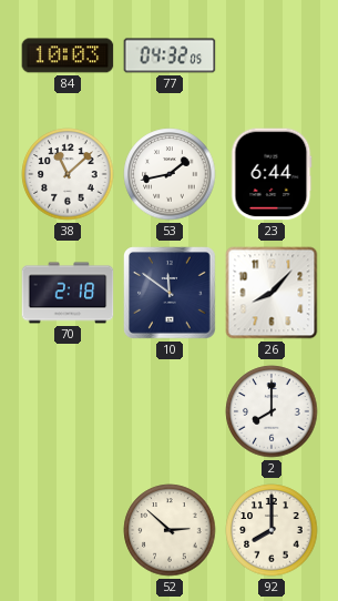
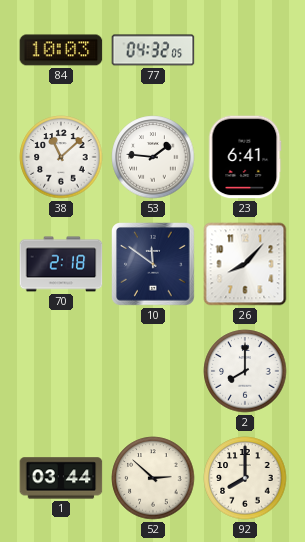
53: 1:43 -> 1:46
23: 6:44 -> 6:41
1: none -> 03:44
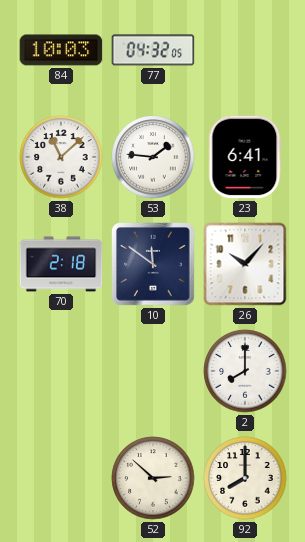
26: 8:07 -> 10:07
1: 03:44 -> none
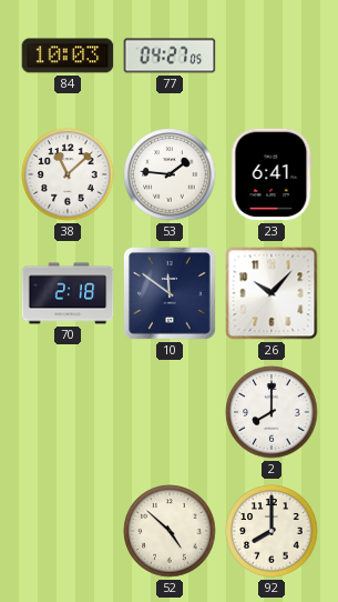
77: 04:32 -> 04:27
52: 2:52 -> 4:52
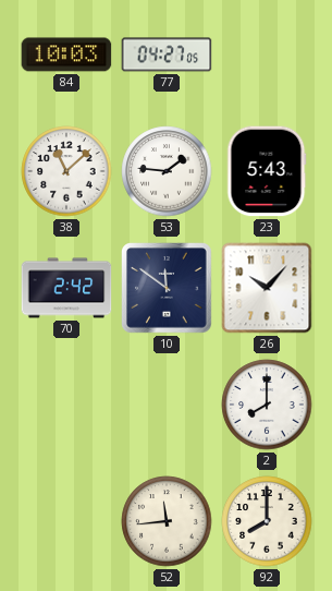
23: 6:41 -> 5:43
70: 2:18 -> 2:42
52: 4:52 -> 11:44
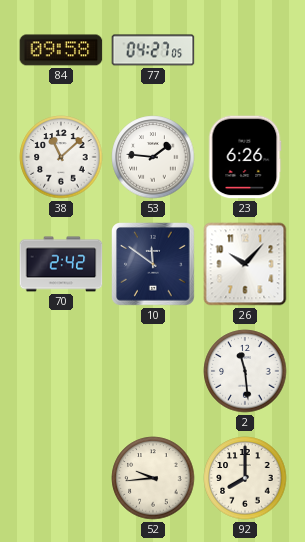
84: 10:03 -> 09:58
23: 5:43 -> 6:26
2: 8:00 -> 11:29
52: 11:44 -> 9:44
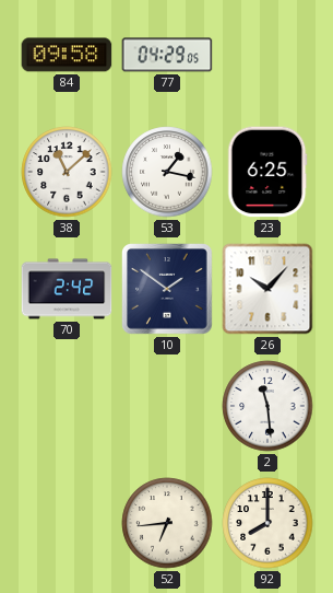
77: 04:27 -> 04:29
53: 1:46 -> 1:17
23: 6:26 -> 6:25
10: 11:51 -> 1:51
52: 9:44 -> 6:44
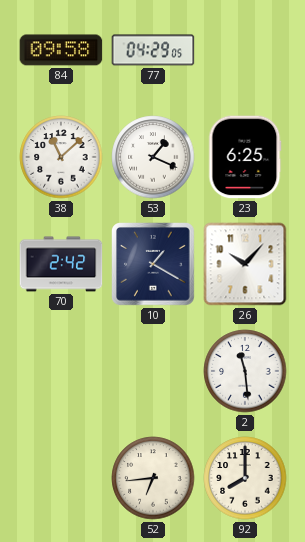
53: 1:17 -> 1:19
10: 1:51 -> 1:20
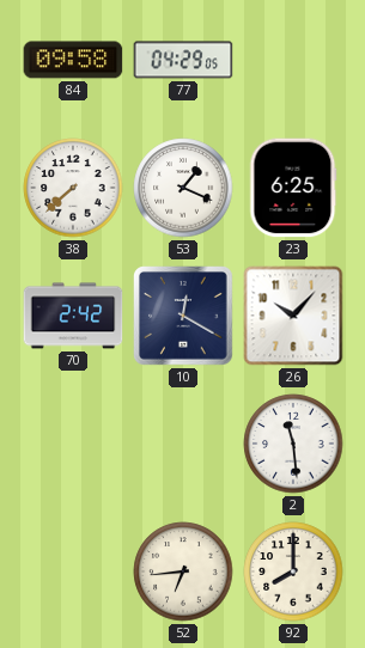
38: 11:08 -> 7:38
10: 1:20 -> 12:20
